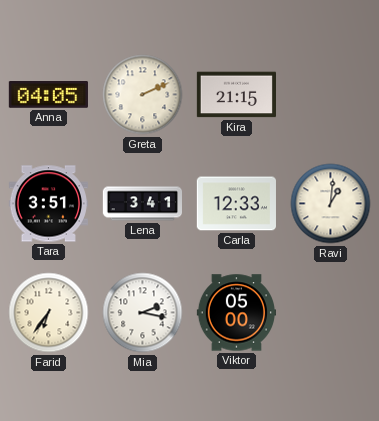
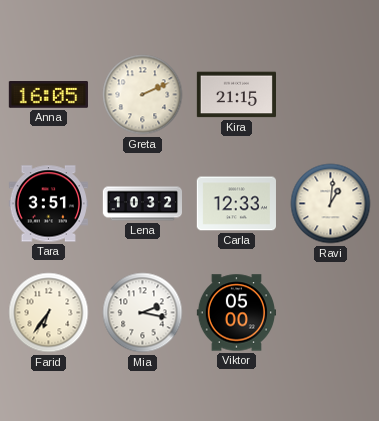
Anna: 04:05 -> 16:05
Lena: 3:41 -> 10:32
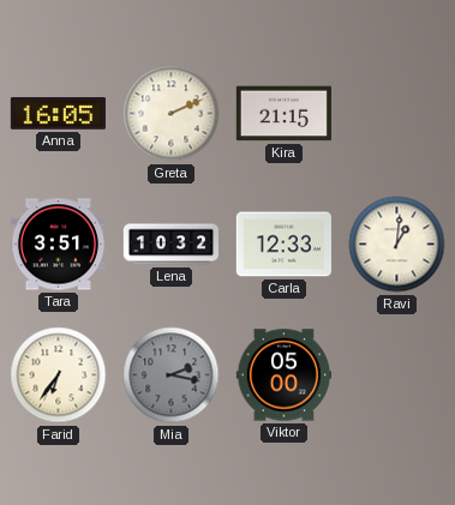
Mia dial: white -> grey
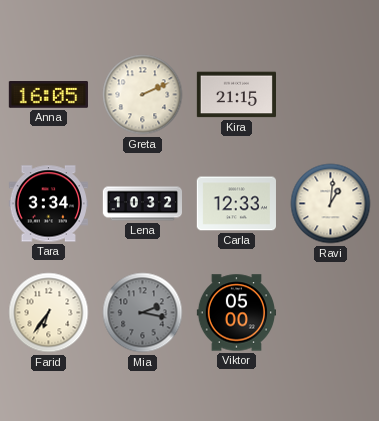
Tara: 3:51 -> 3:34
